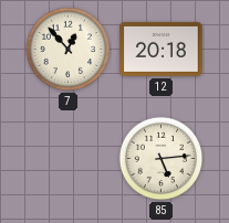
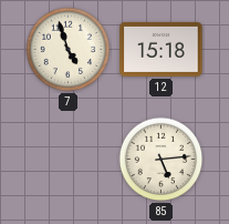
7: 12:53 -> 4:57
12: 20:18 -> 15:18
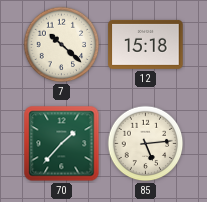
7: 4:57 -> 10:22
70: none -> 1:37
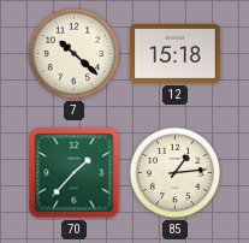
85: 5:14 -> 1:14
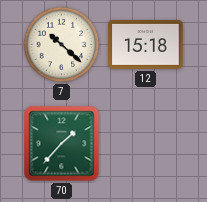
85: 1:14 -> none
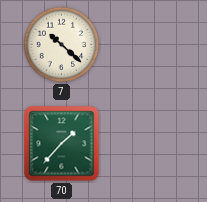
12: 15:18 -> none
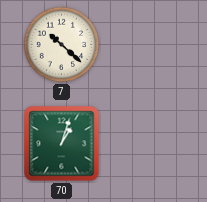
70: 1:37 -> 1:03
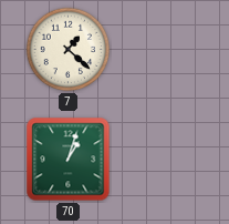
7: 10:22 -> 1:22
